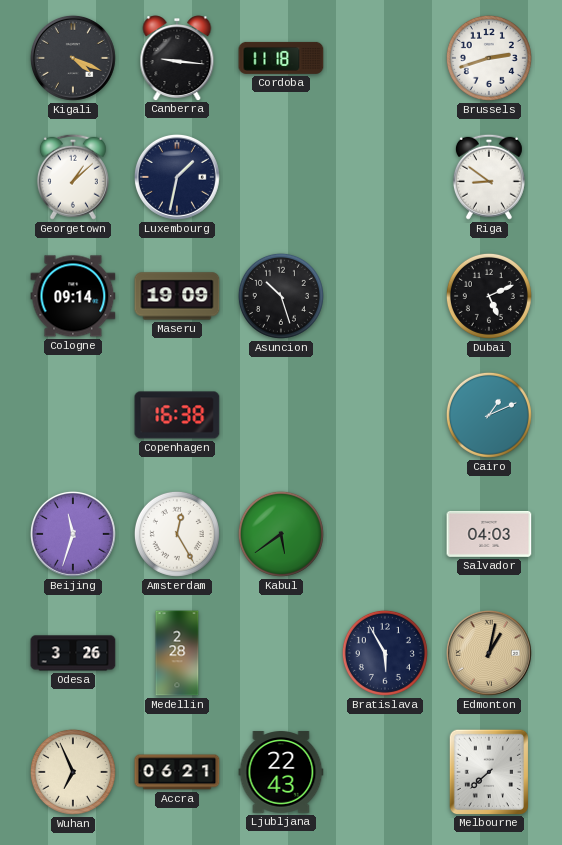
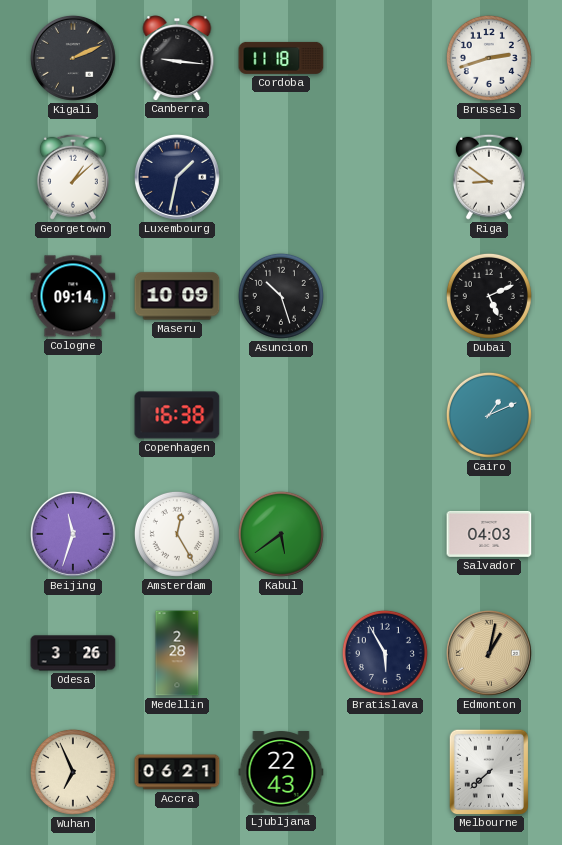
Kigali: 4:19 -> 2:11
Maseru: 19:09 -> 10:09
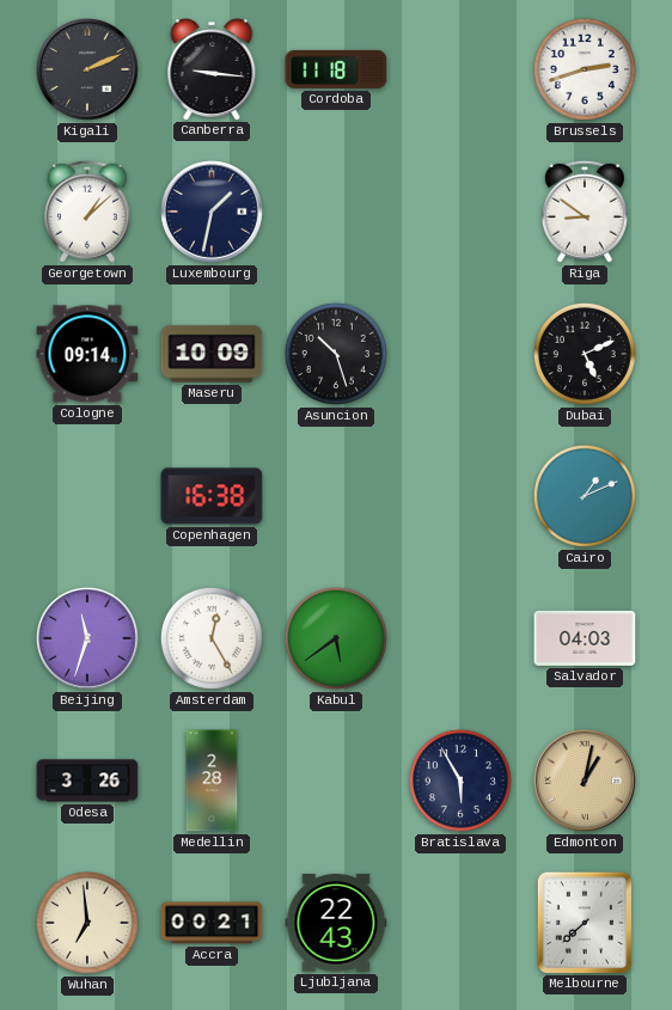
Wuhan: 6:56 -> 6:59
Accra: 06:21 -> 00:21
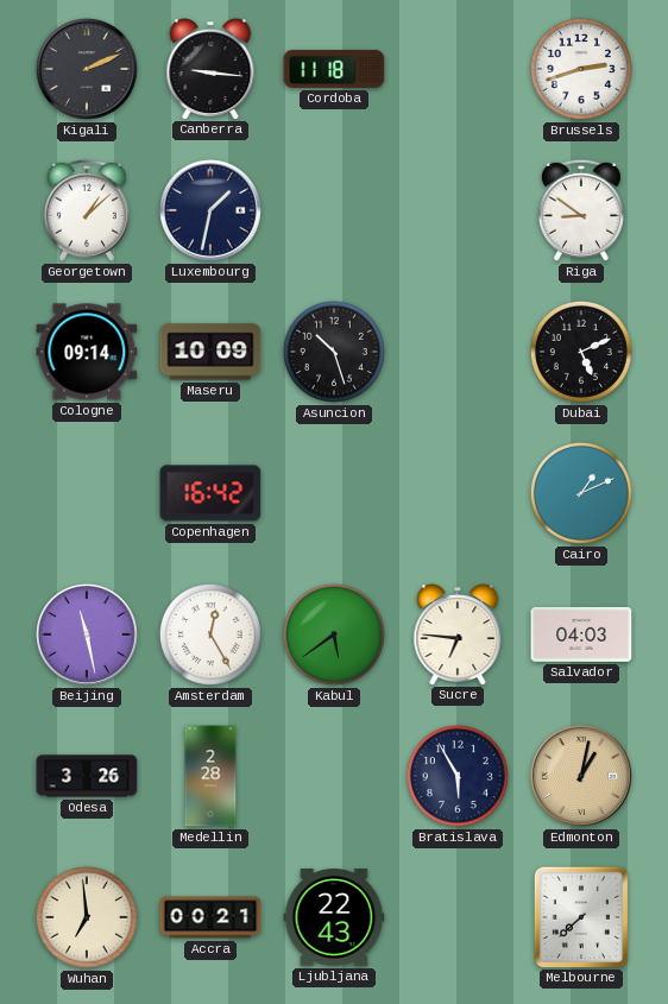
Copenhagen: 16:38 -> 16:42
Beijing: 11:33 -> 11:28
Sucre: none -> 6:46
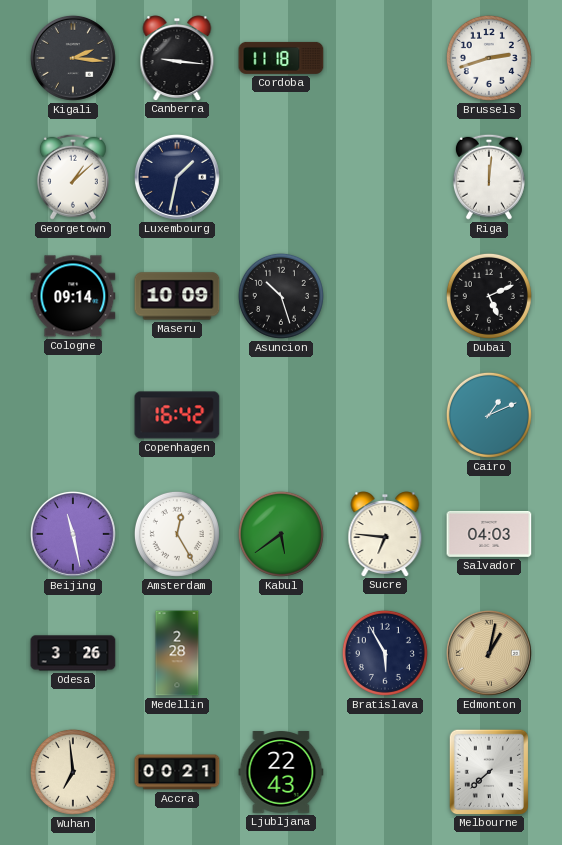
Kigali: 2:11 -> 2:16
Riga: 8:51 -> 12:01
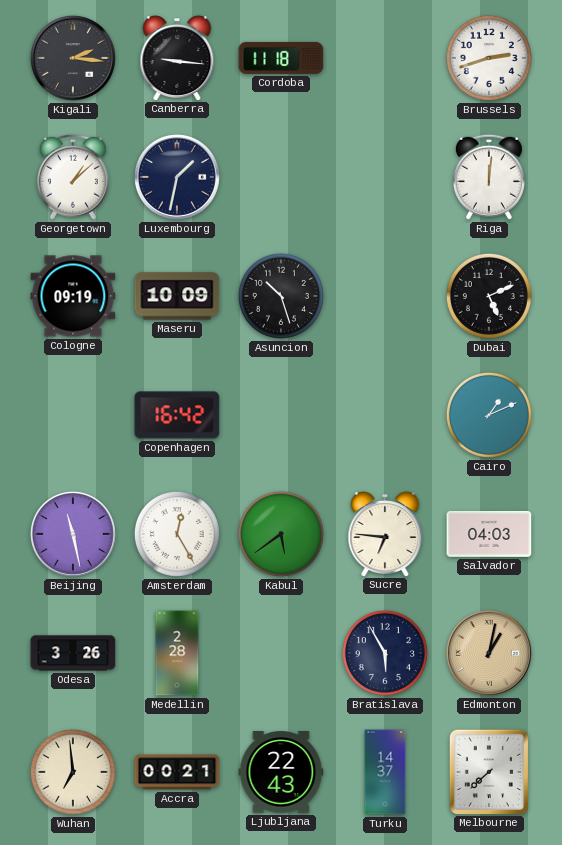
Cologne: 09:14 -> 09:19
Turku: none -> 14:37
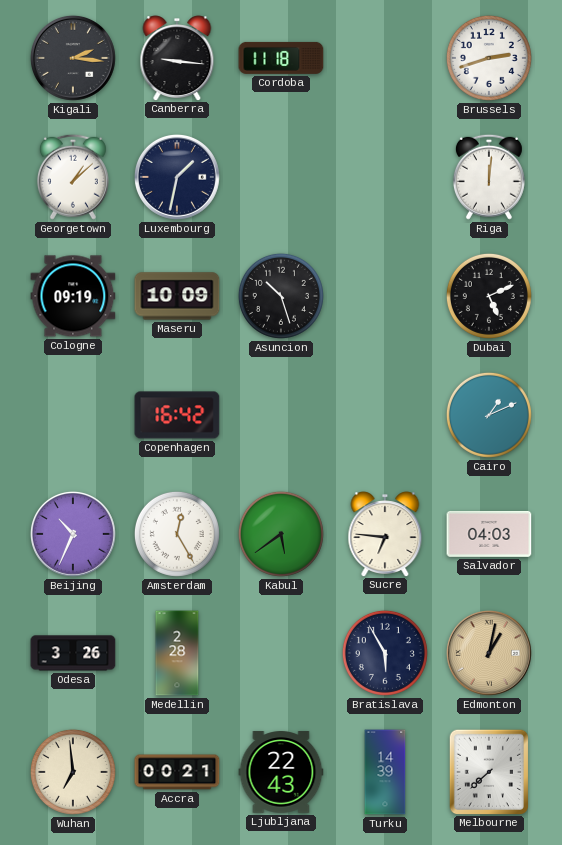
Beijing: 11:28 -> 10:34
Turku: 14:37 -> 14:39
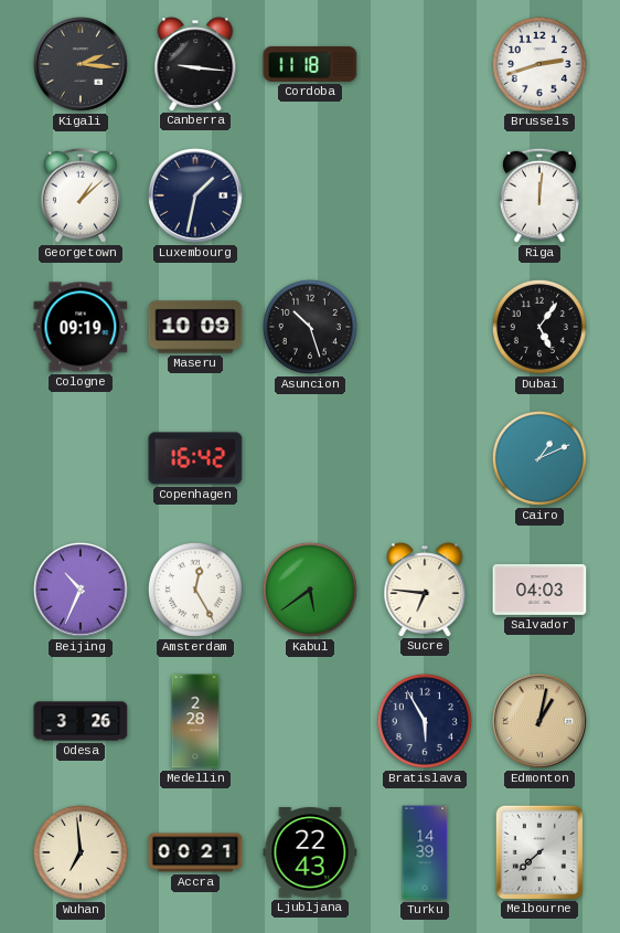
Dubai: 5:11 -> 5:06
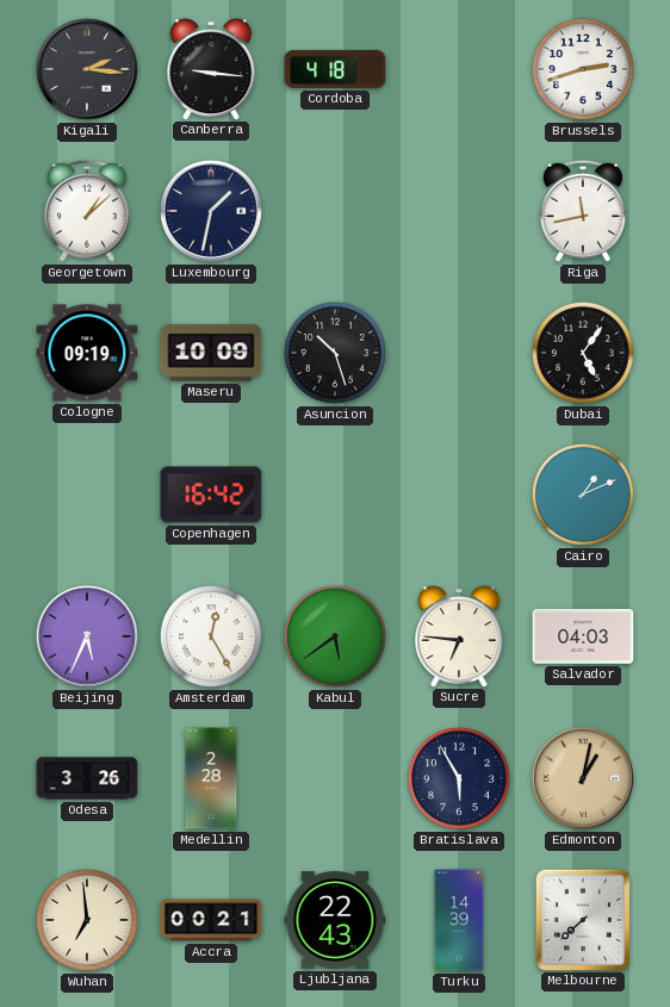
Cordoba: 11:18 -> 4:18
Riga: 12:01 -> 11:43
Beijing: 10:34 -> 5:34
